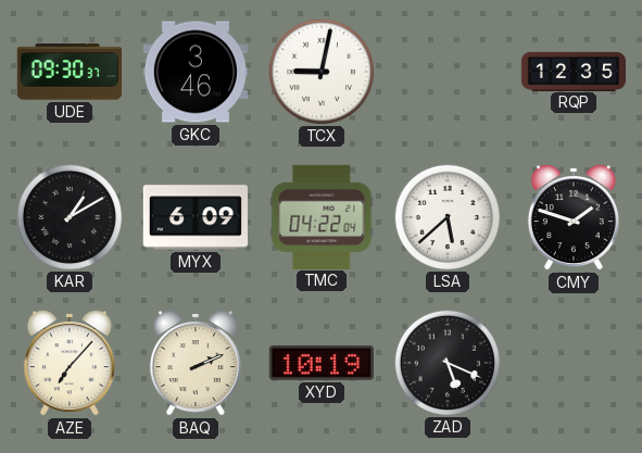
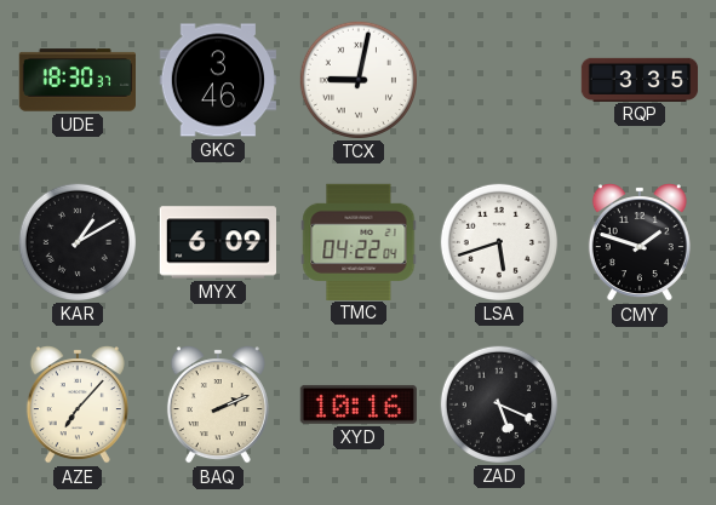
UDE: 09:30 -> 18:30
RQP: 12:35 -> 3:35
LSA: 5:38 -> 5:42
XYD: 10:19 -> 10:16
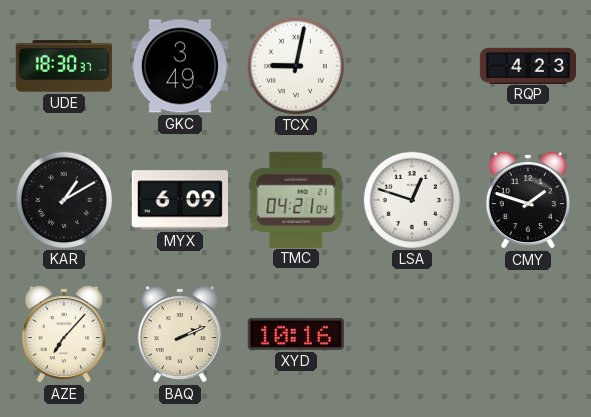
GKC: 3:46 -> 3:49
RQP: 3:35 -> 4:23
TMC: 04:22 -> 04:21
LSA: 5:42 -> 12:48
ZAD: 5:19 -> none
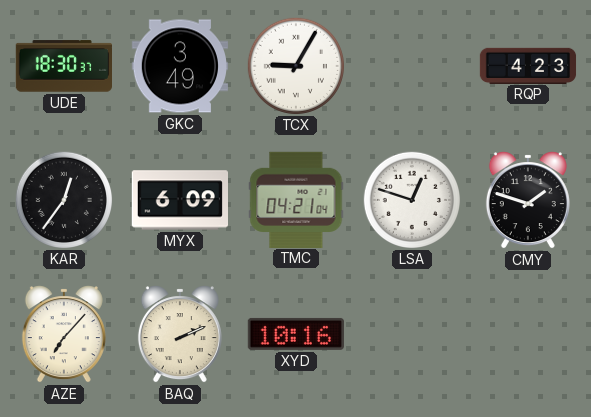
TCX: 9:02 -> 9:05
KAR: 1:10 -> 12:36
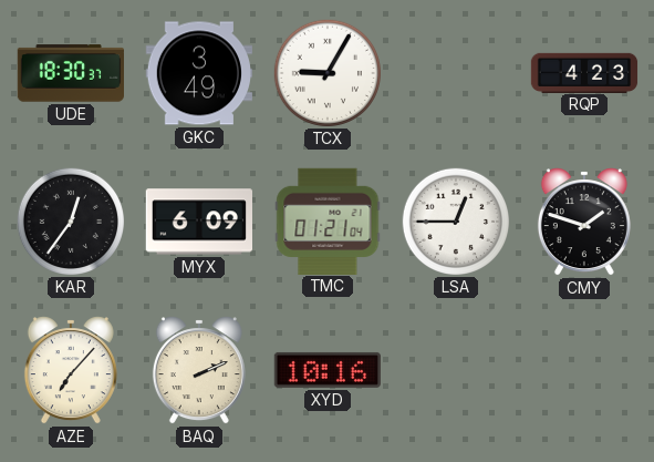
TMC: 04:21 -> 01:21
LSA: 12:48 -> 12:45
